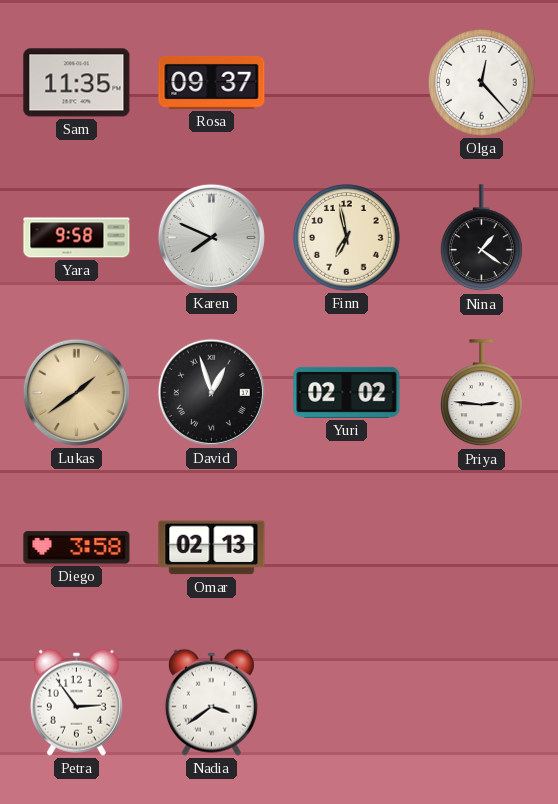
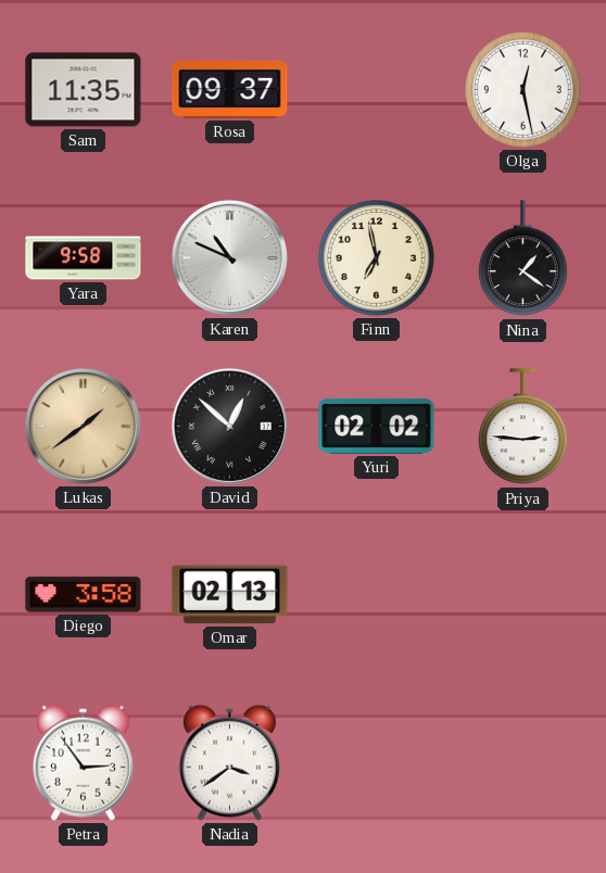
Olga: 12:23 -> 12:28
Karen: 7:49 -> 10:49
David: 12:57 -> 12:52
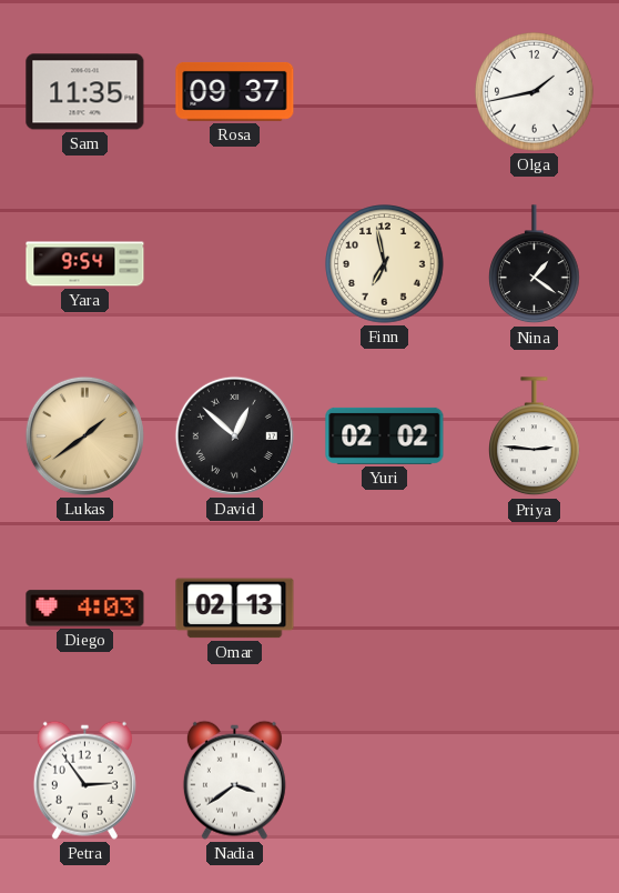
Olga: 12:28 -> 1:43
Yara: 9:58 -> 9:54
Karen: 10:49 -> none
Diego: 3:58 -> 4:03
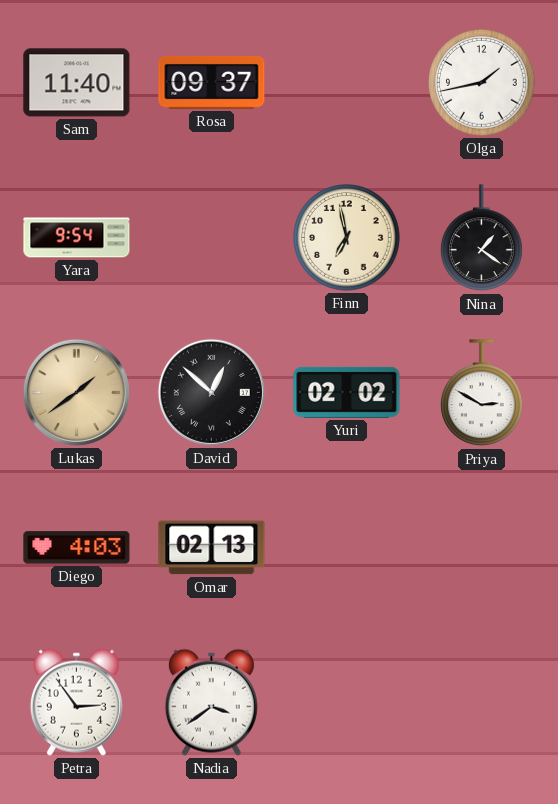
Sam: 11:35 -> 11:40
Priya: 2:46 -> 2:50
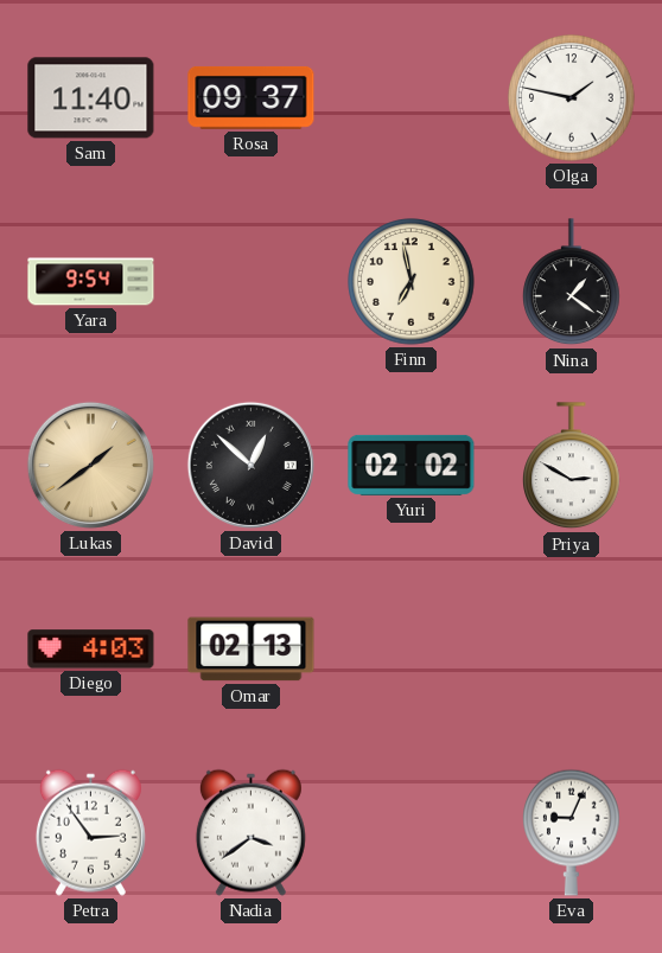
Olga: 1:43 -> 1:47
Eva: none -> 9:04
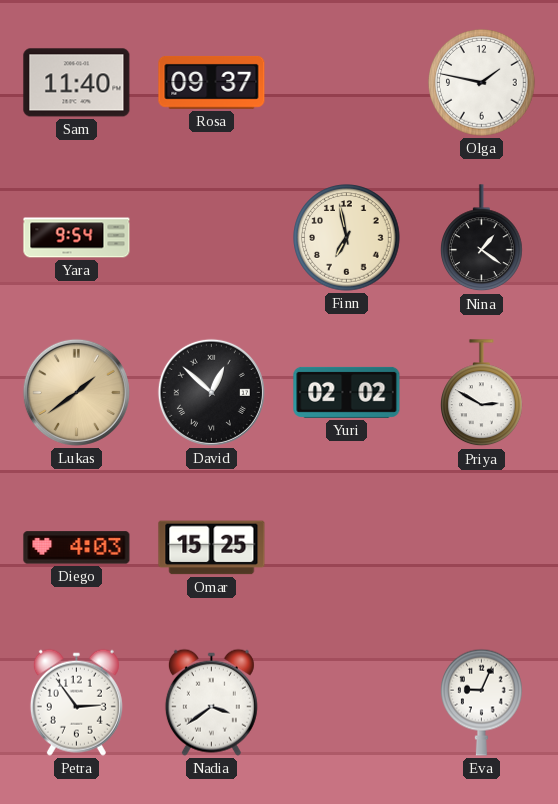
Omar: 02:13 -> 15:25
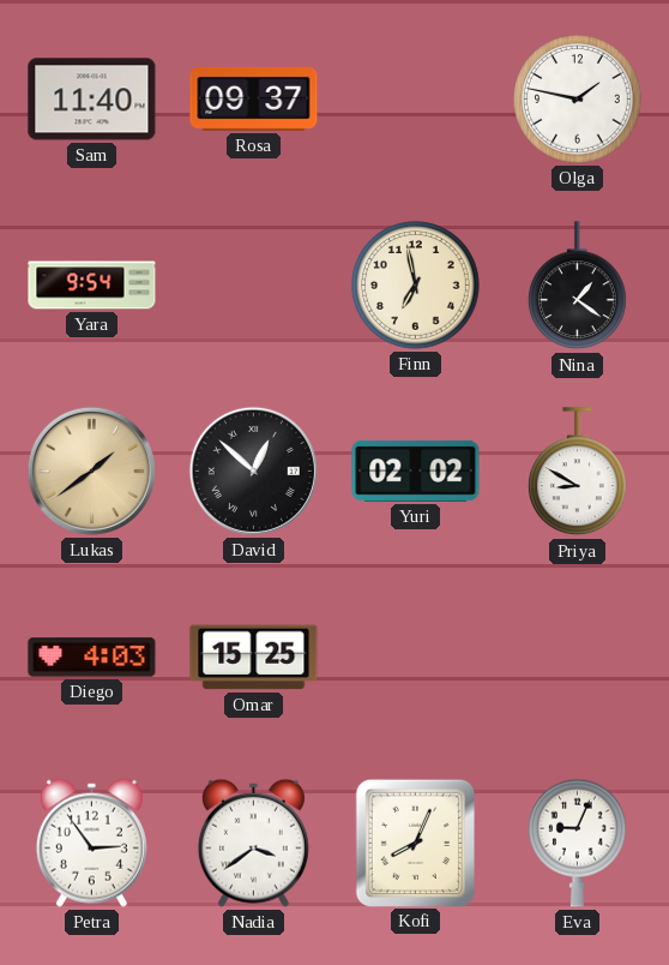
Priya: 2:50 -> 8:50
Kofi: none -> 8:04
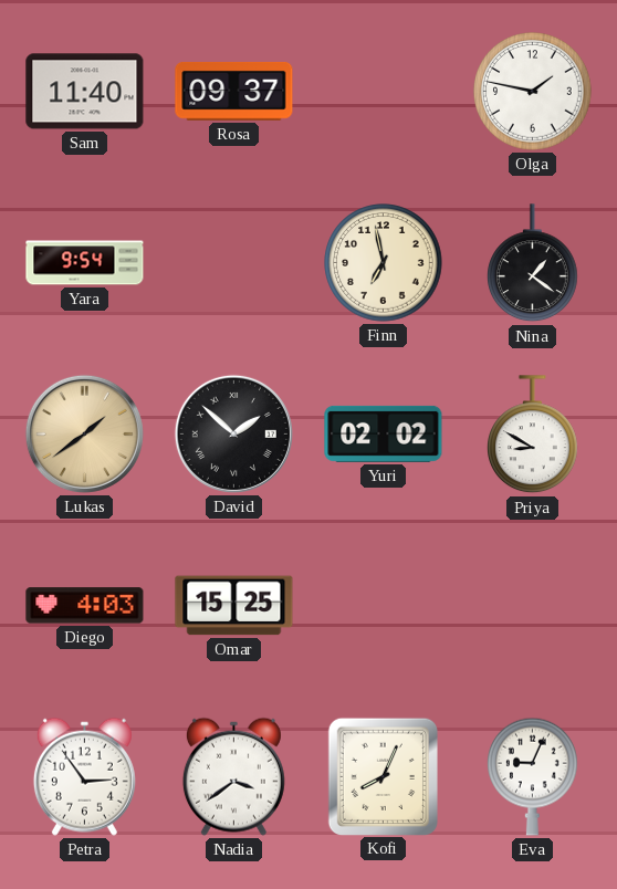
David: 12:52 -> 1:52
